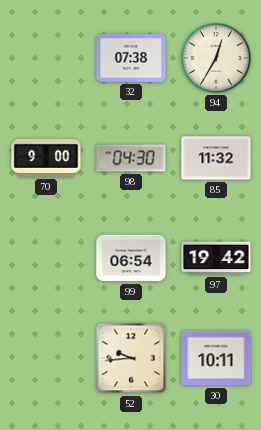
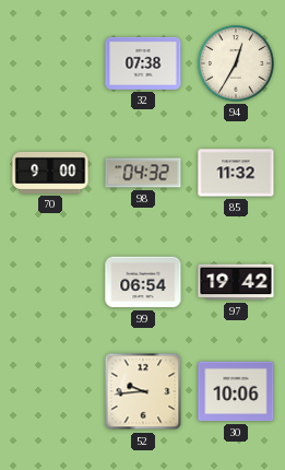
98: 04:30 -> 04:32
30: 10:11 -> 10:06
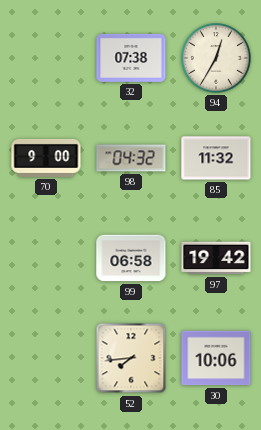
99: 06:54 -> 06:58
52: 9:44 -> 7:44
